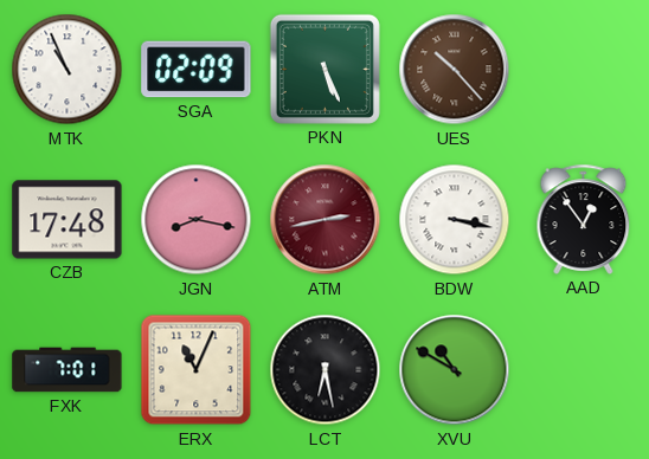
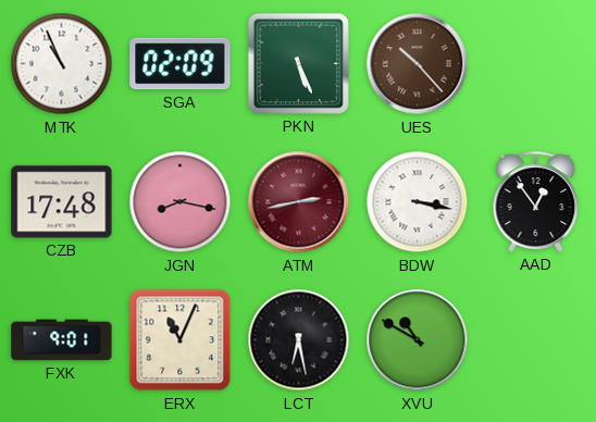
FXK: 7:01 -> 9:01
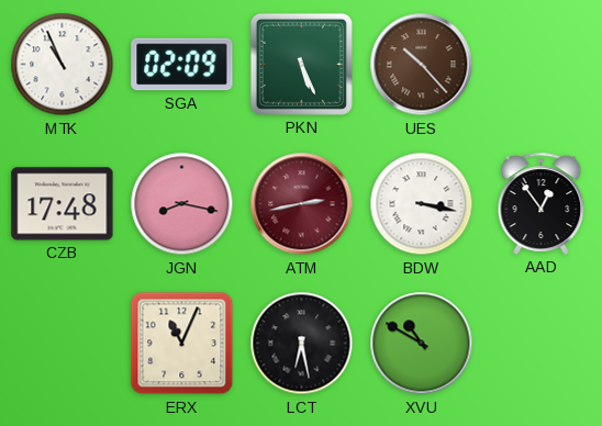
FXK: 9:01 -> none
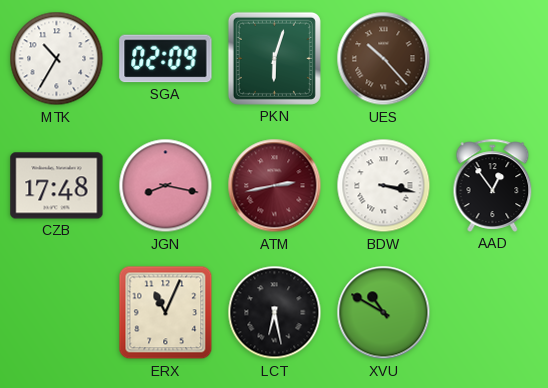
MTK: 10:56 -> 10:35
PKN: 5:26 -> 6:03
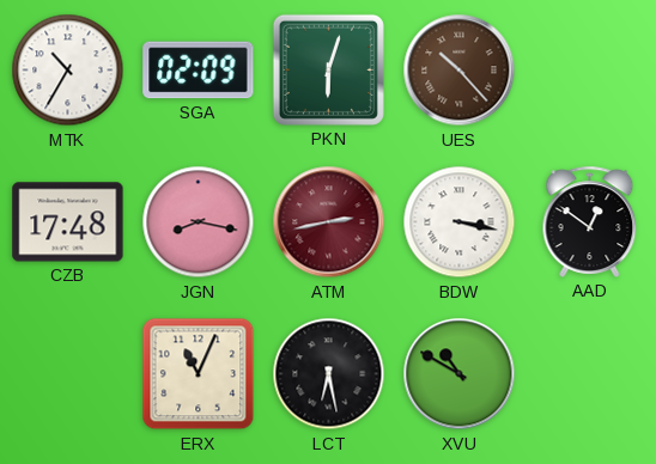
AAD: 12:54 -> 12:51
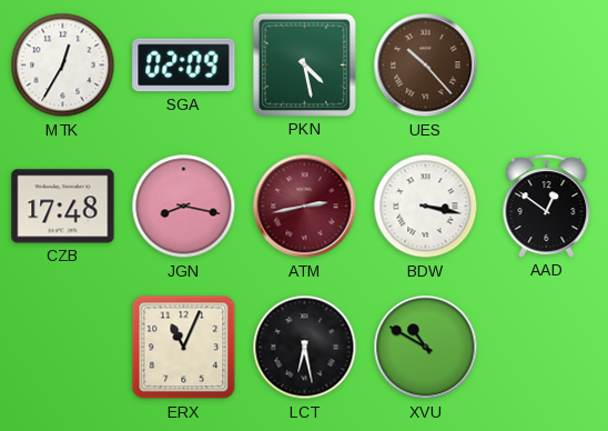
MTK: 10:35 -> 12:35
PKN: 6:03 -> 4:28
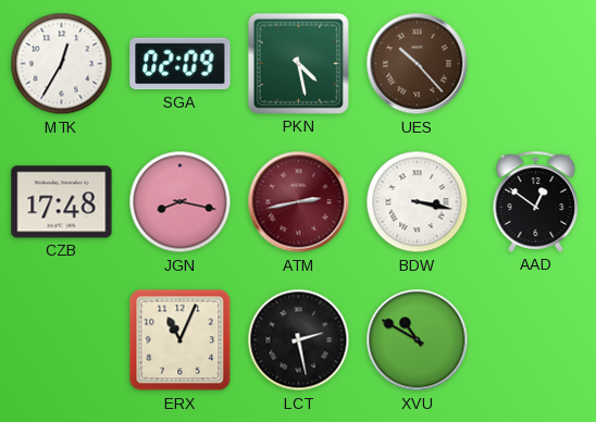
LCT: 6:28 -> 2:28
